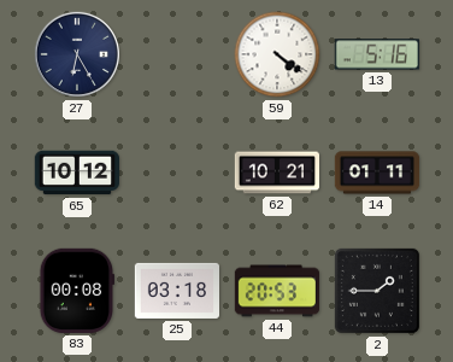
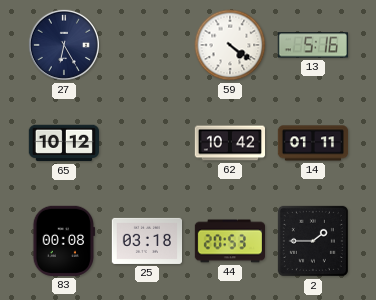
62: 10:21 -> 10:42
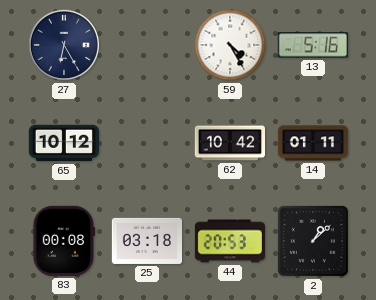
59: 4:21 -> 4:25
2: 1:45 -> 1:08
